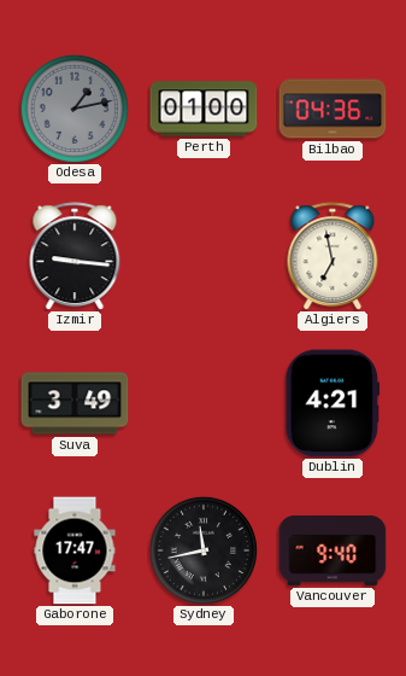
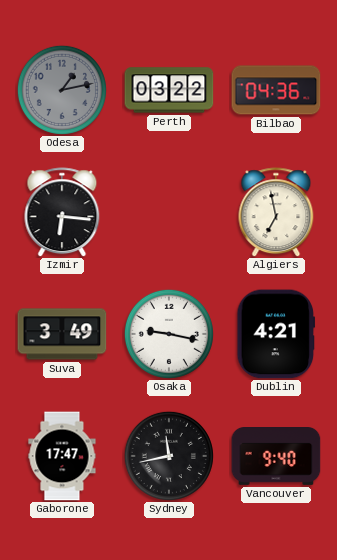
Perth: 01:00 -> 03:22
Izmir: 9:16 -> 6:16
Osaka: none -> 9:17
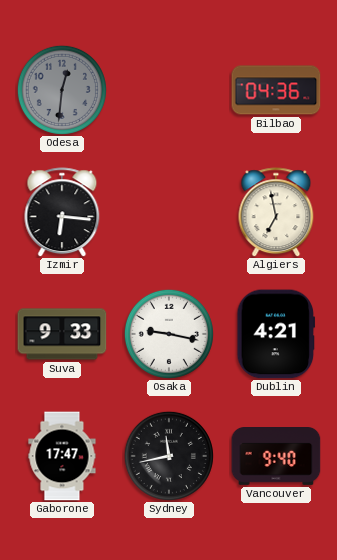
Odesa: 1:13 -> 12:31
Perth: 03:22 -> none
Suva: 3:49 -> 9:33
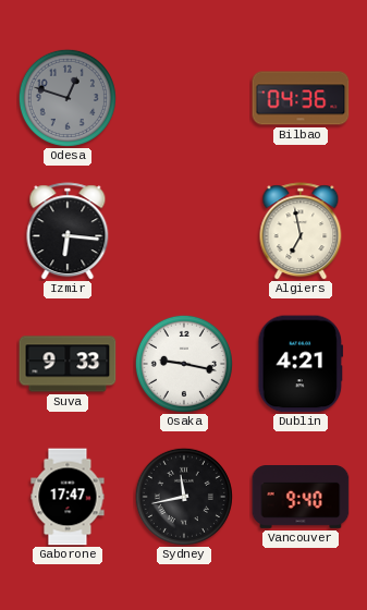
Odesa: 12:31 -> 12:48
